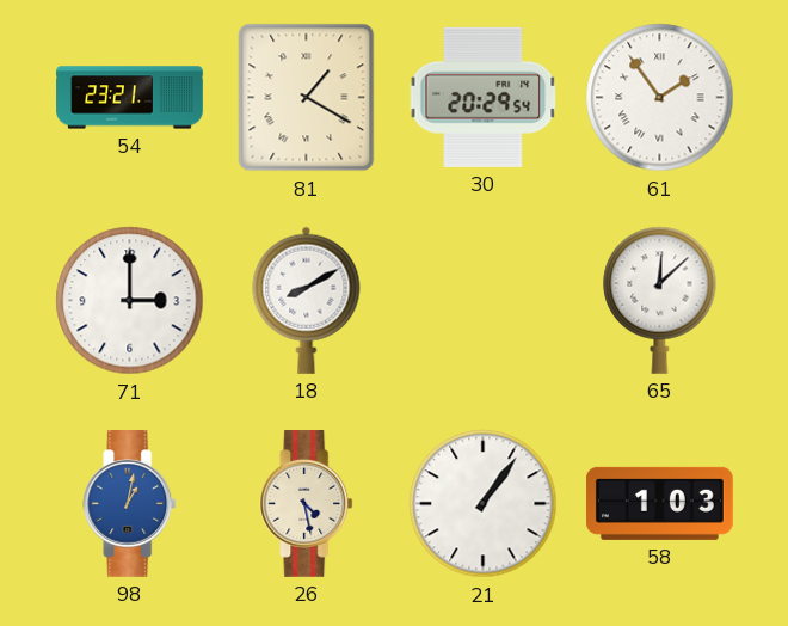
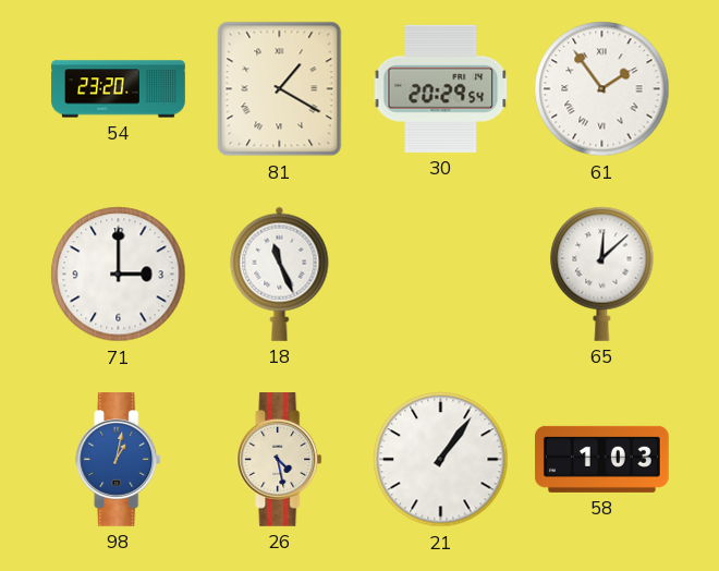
54: 23:21 -> 23:20
18: 8:10 -> 11:26
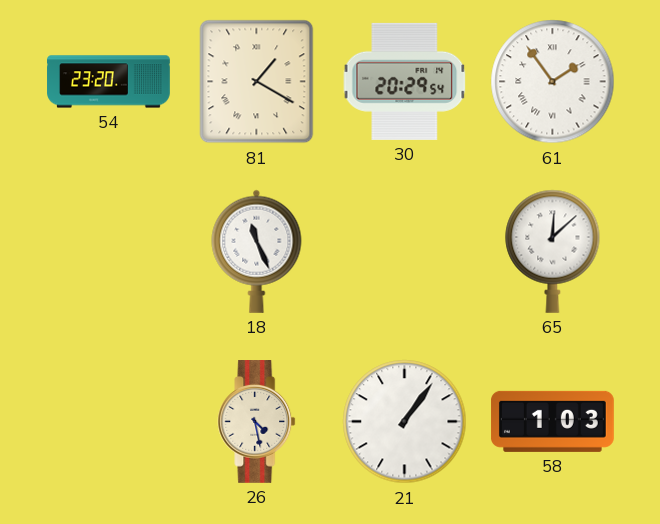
71: 3:00 -> none
98: 1:02 -> none
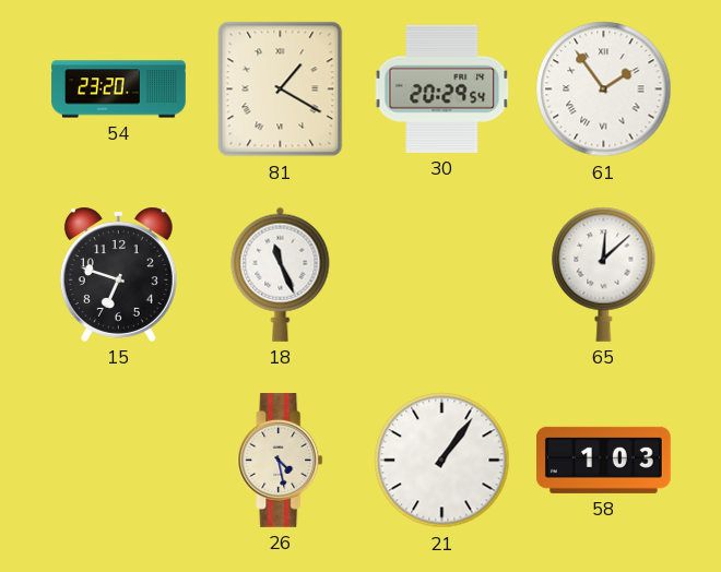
15: none -> 6:48
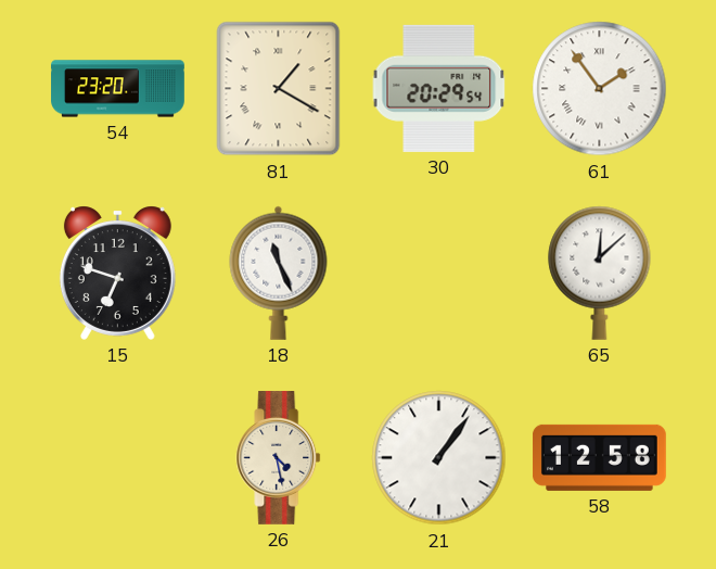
58: 1:03 -> 12:58
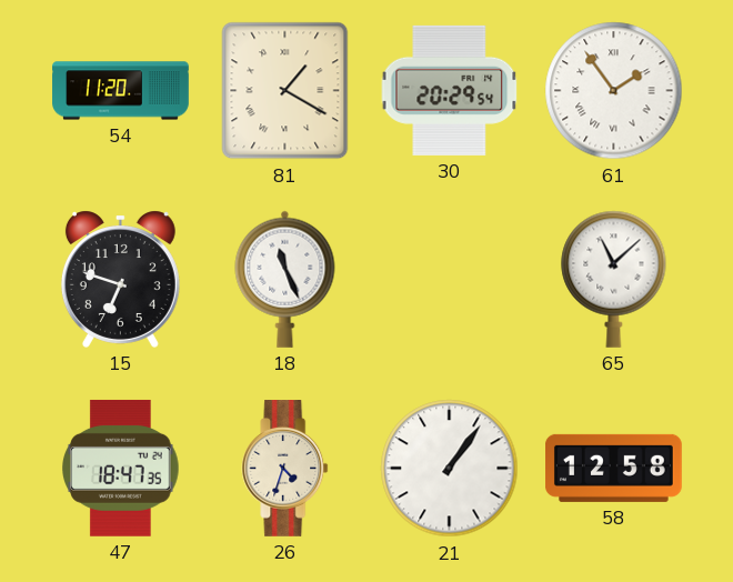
54: 23:20 -> 11:20
65: 12:08 -> 11:08
47: none -> 18:47
26: 4:28 -> 4:33
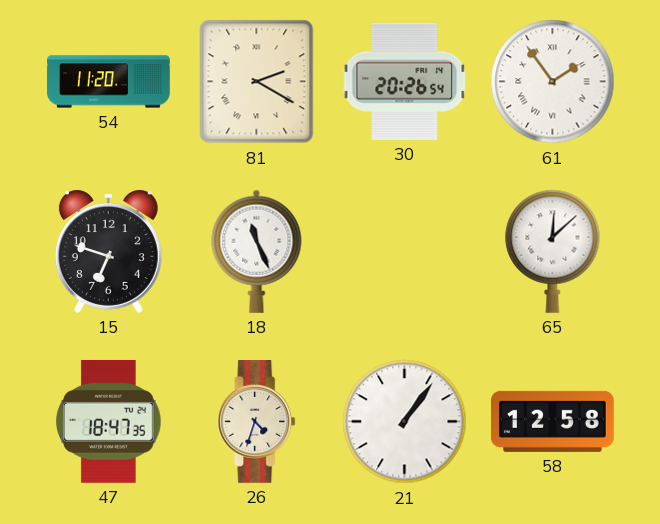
81: 1:20 -> 2:20
30: 20:29 -> 20:26
65: 11:08 -> 12:08
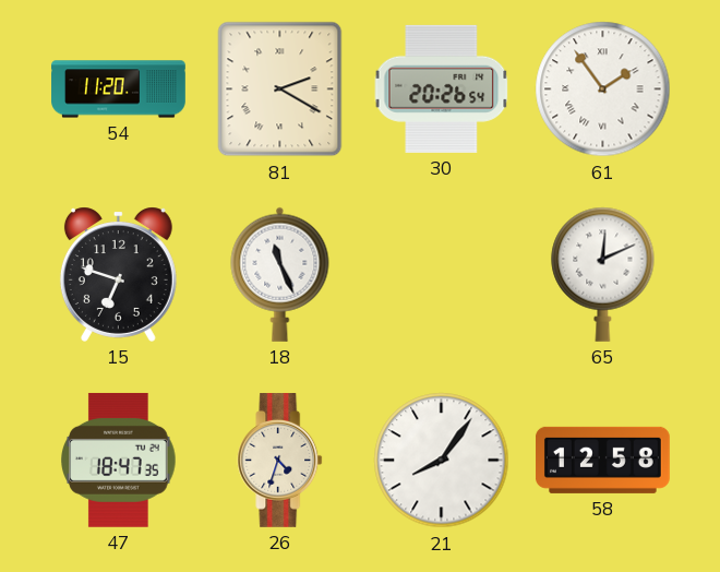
65: 12:08 -> 12:11
21: 1:06 -> 8:06
